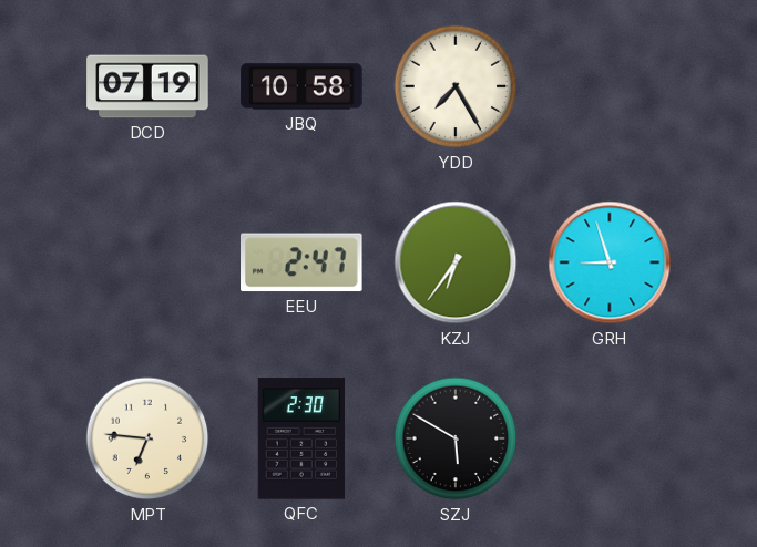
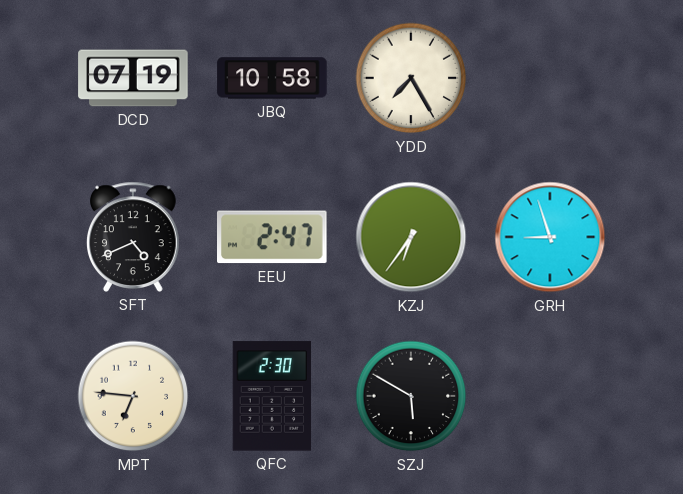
SFT: none -> 4:41
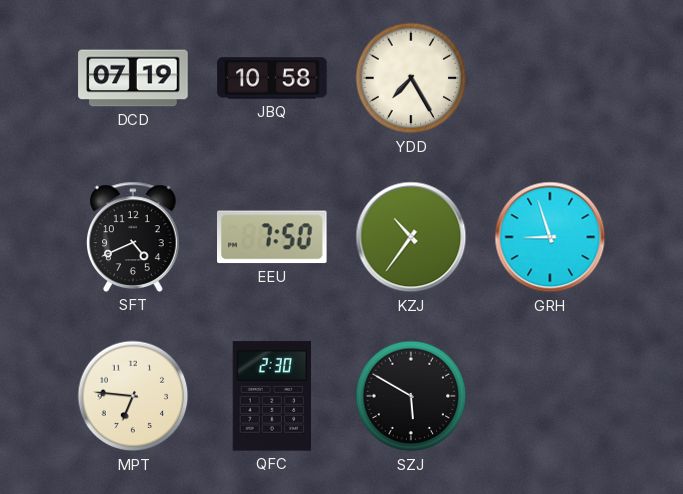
EEU: 2:47 -> 7:50
KZJ: 6:36 -> 10:36
